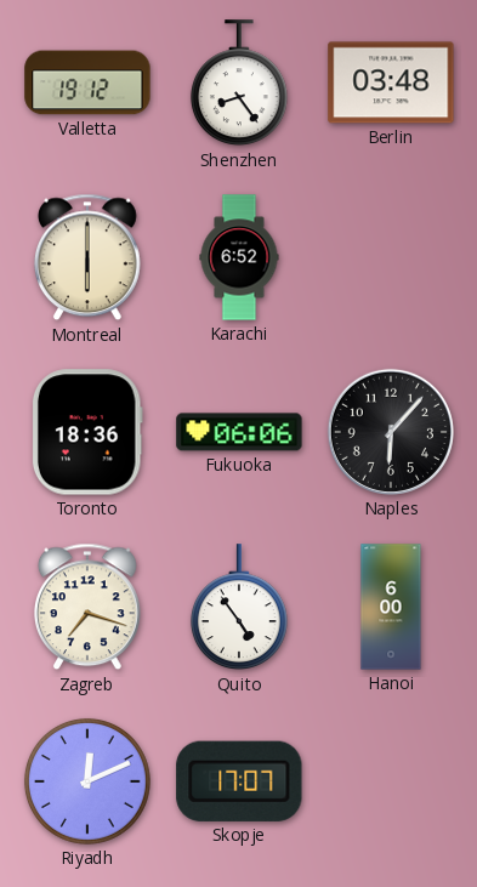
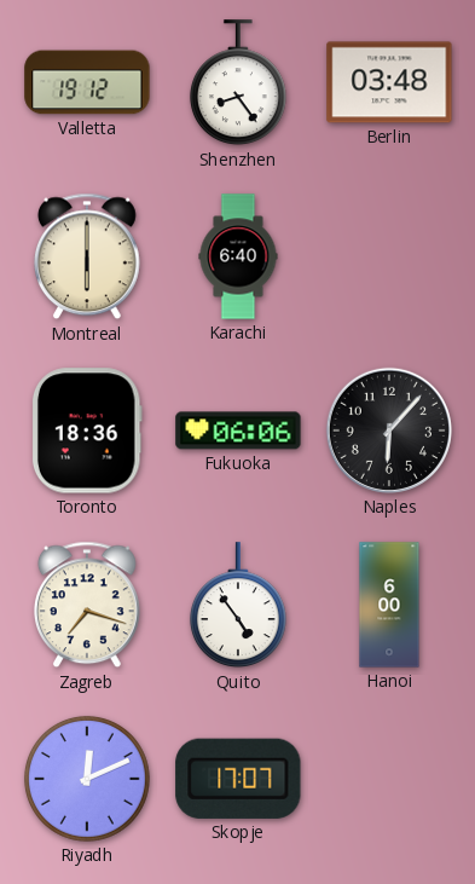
Karachi: 6:52 -> 6:40
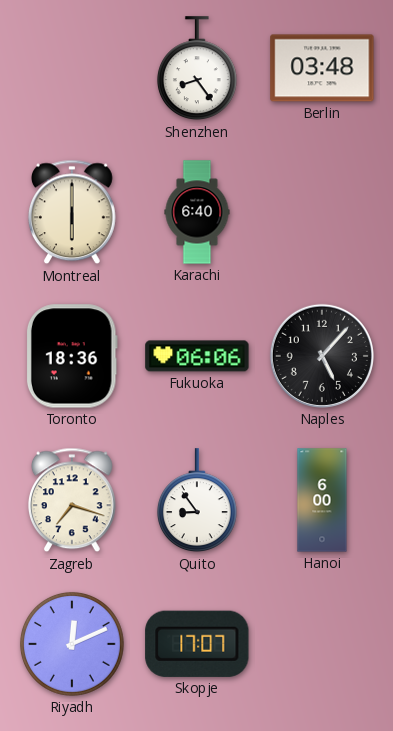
Valletta: 19:12 -> none
Naples: 6:07 -> 5:07
Quito: 4:54 -> 8:54
